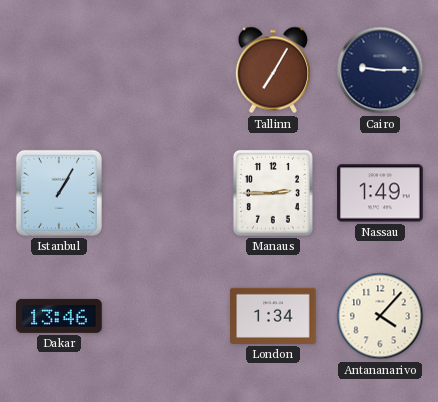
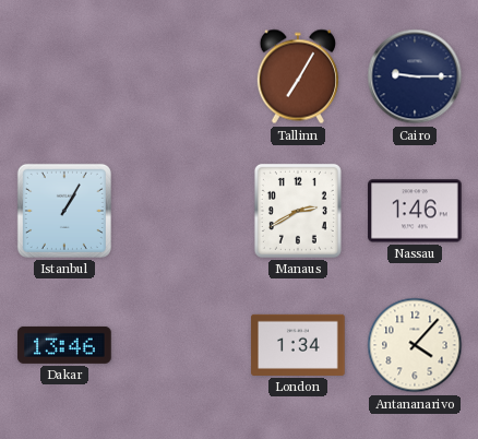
Manaus: 2:45 -> 2:40
Nassau: 1:49 -> 1:46
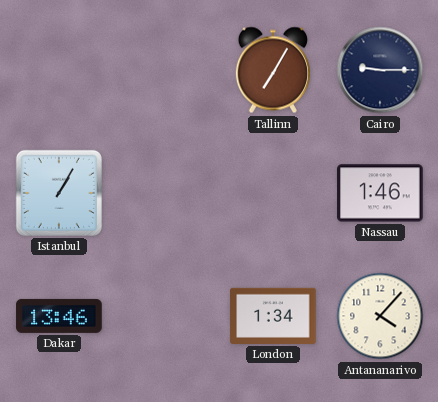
Manaus: 2:40 -> none
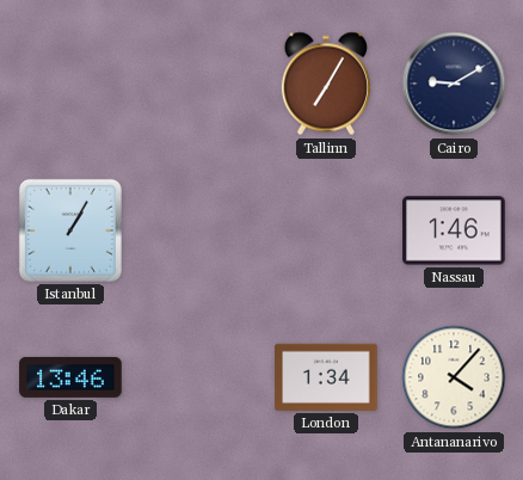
Cairo: 9:15 -> 9:10
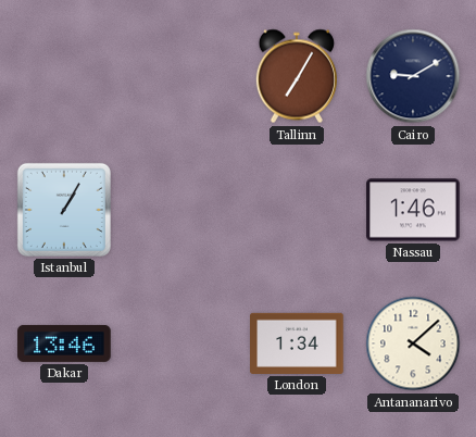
Antananarivo: 4:07 -> 4:08
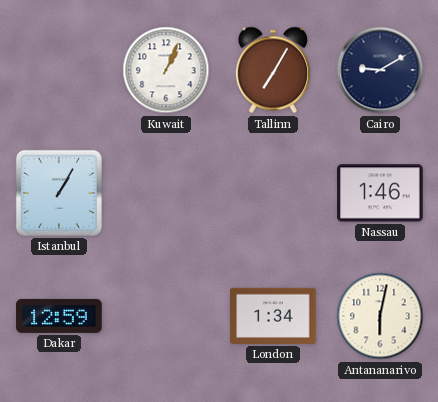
Kuwait: none -> 1:04
Dakar: 13:46 -> 12:59
Antananarivo: 4:08 -> 6:02
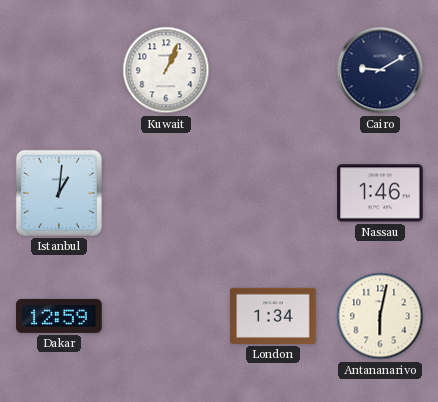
Tallinn: 7:05 -> none
Istanbul: 1:05 -> 1:01
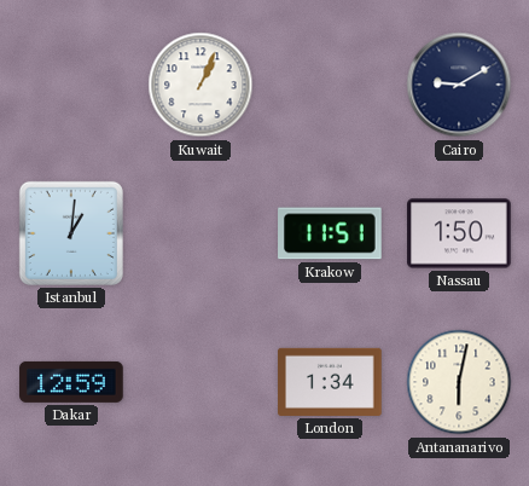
Krakow: none -> 11:51
Nassau: 1:46 -> 1:50
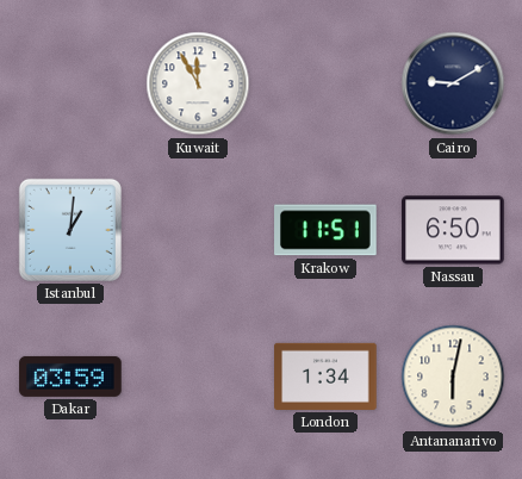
Kuwait: 1:04 -> 11:55
Nassau: 1:50 -> 6:50
Dakar: 12:59 -> 03:59
